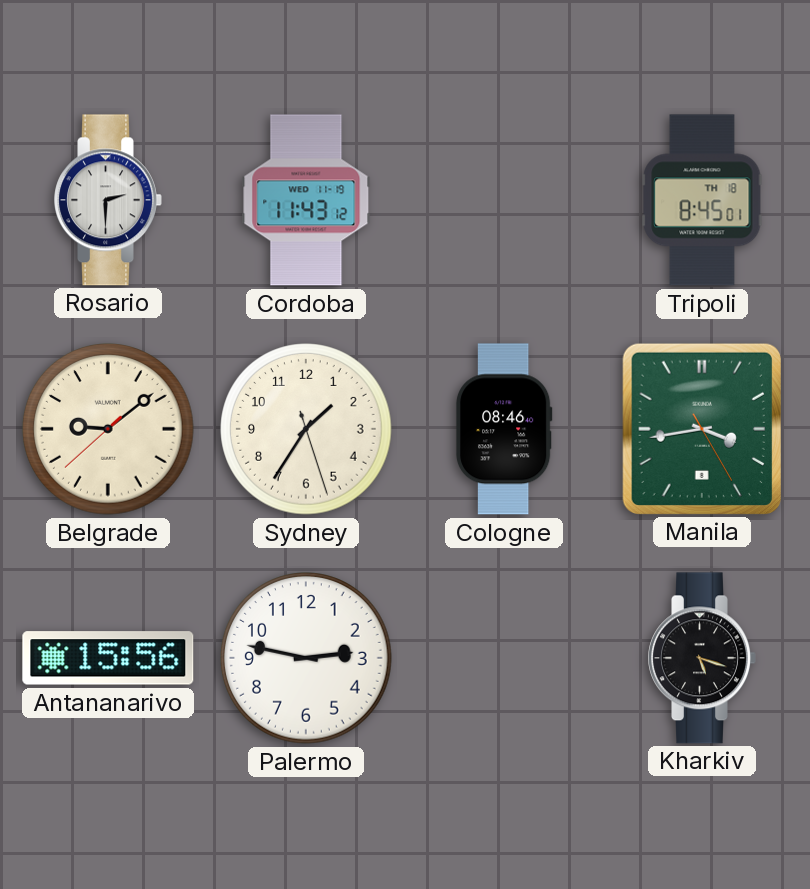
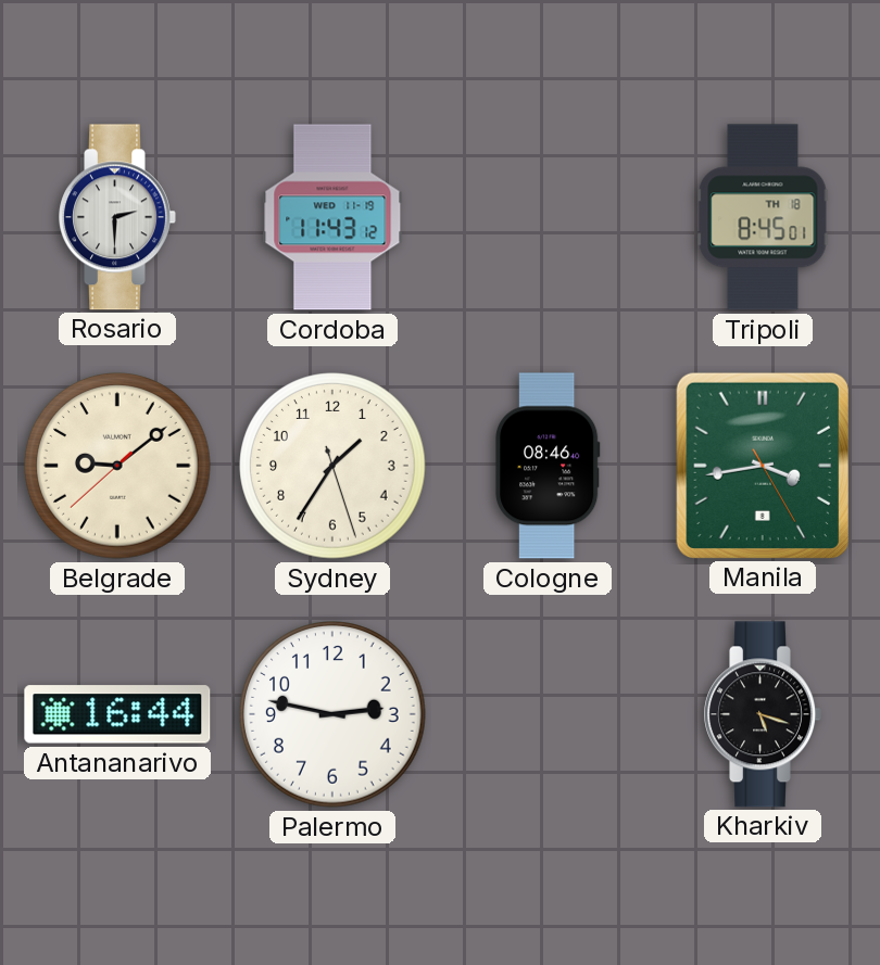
Antananarivo: 15:56 -> 16:44
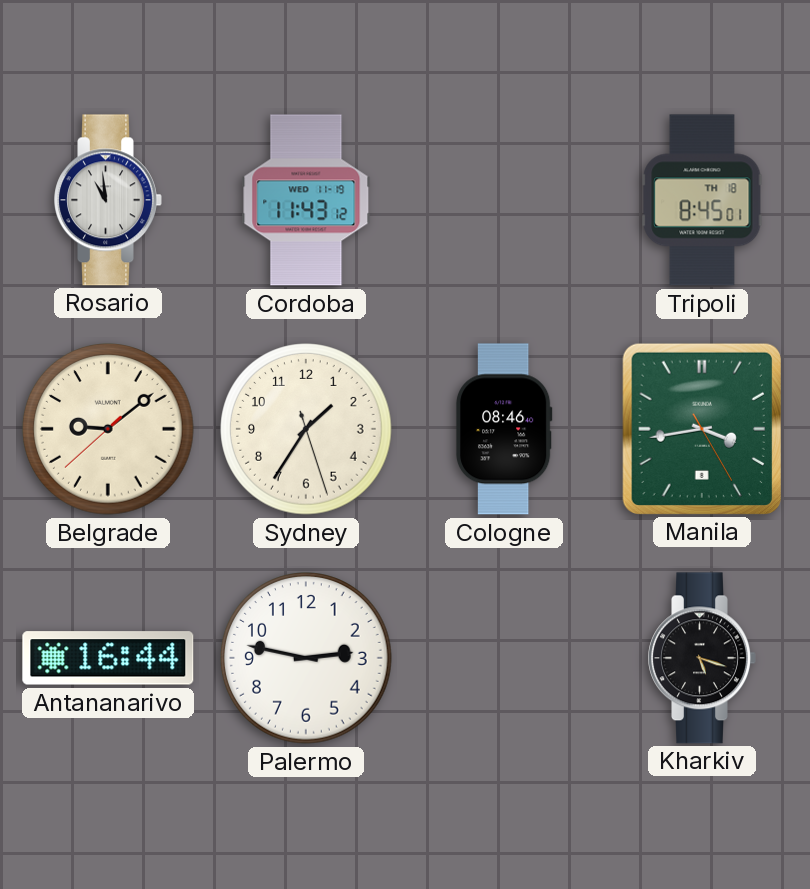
Rosario: 2:30 -> 10:59
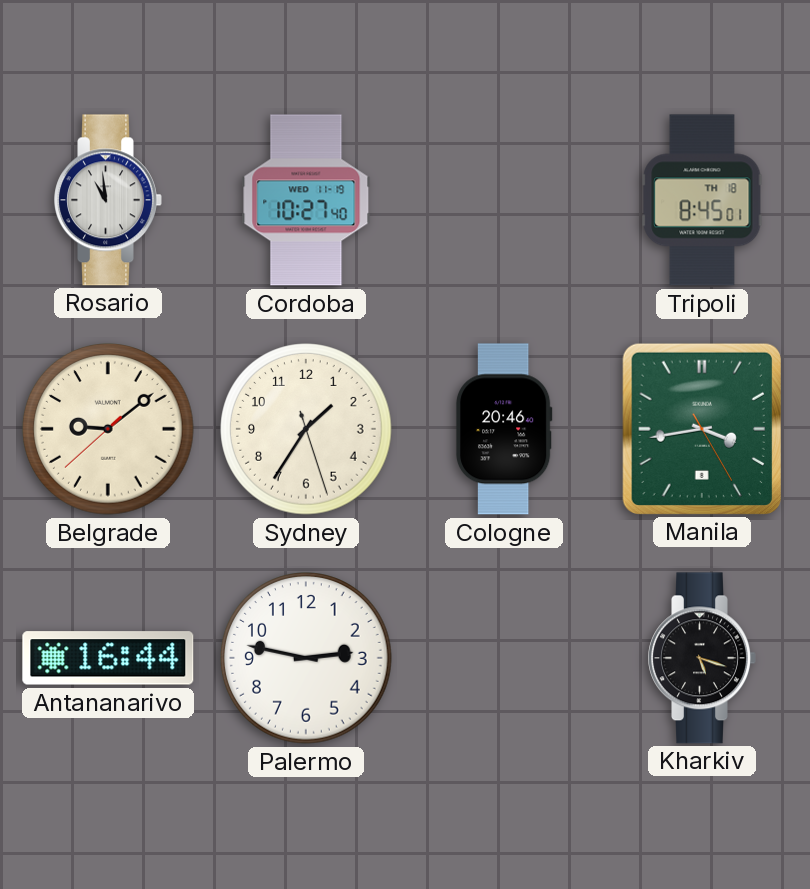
Cordoba: 11:43 -> 10:27
Cologne: 08:46 -> 20:46
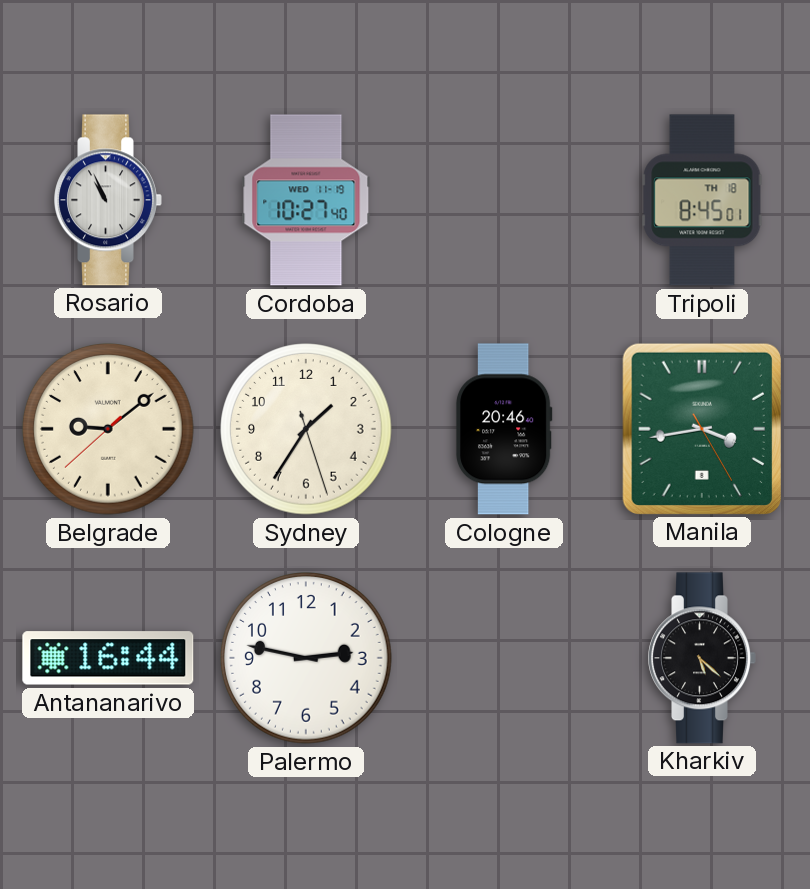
Rosario: 10:59 -> 10:56
Kharkiv: 5:18 -> 5:22
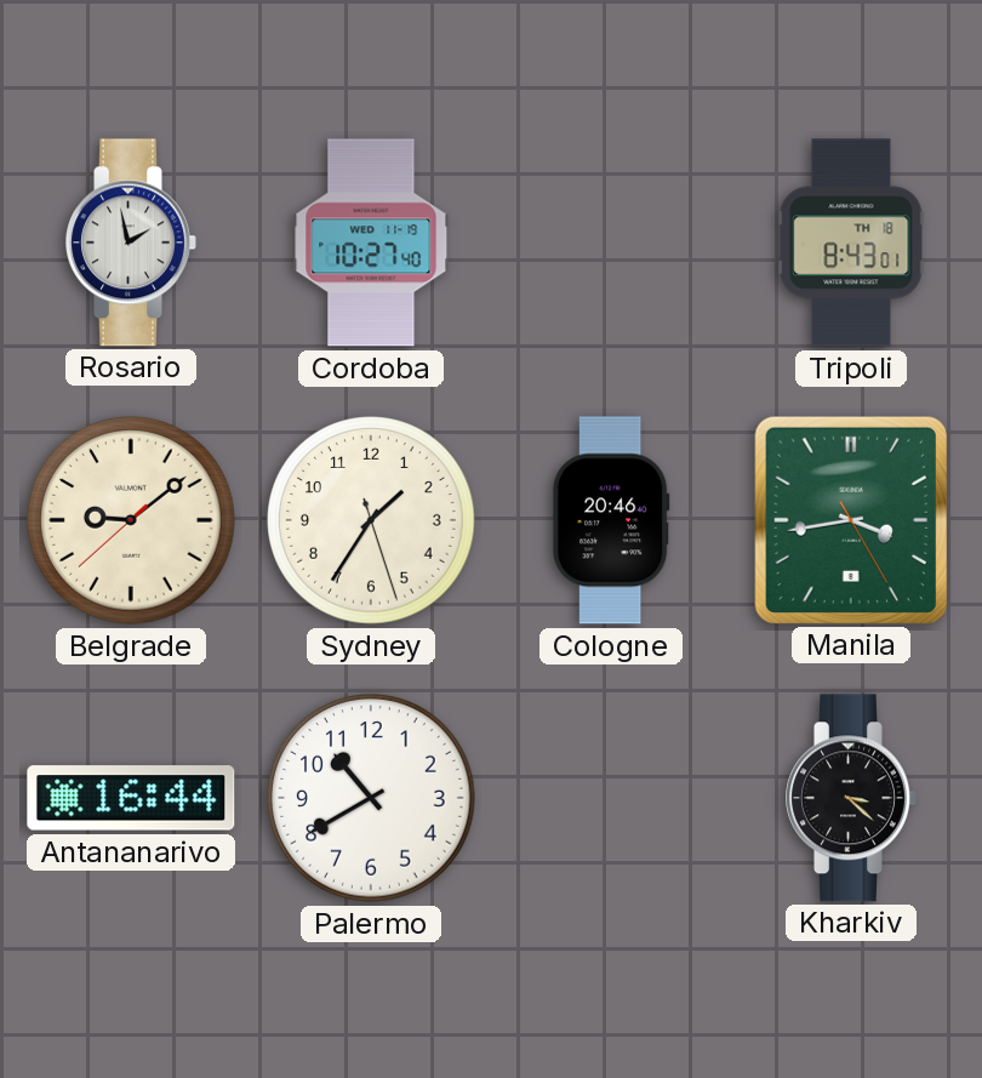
Rosario: 10:56 -> 1:58
Tripoli: 8:45 -> 8:43
Palermo: 2:47 -> 10:40
Kharkiv: 5:22 -> 3:22
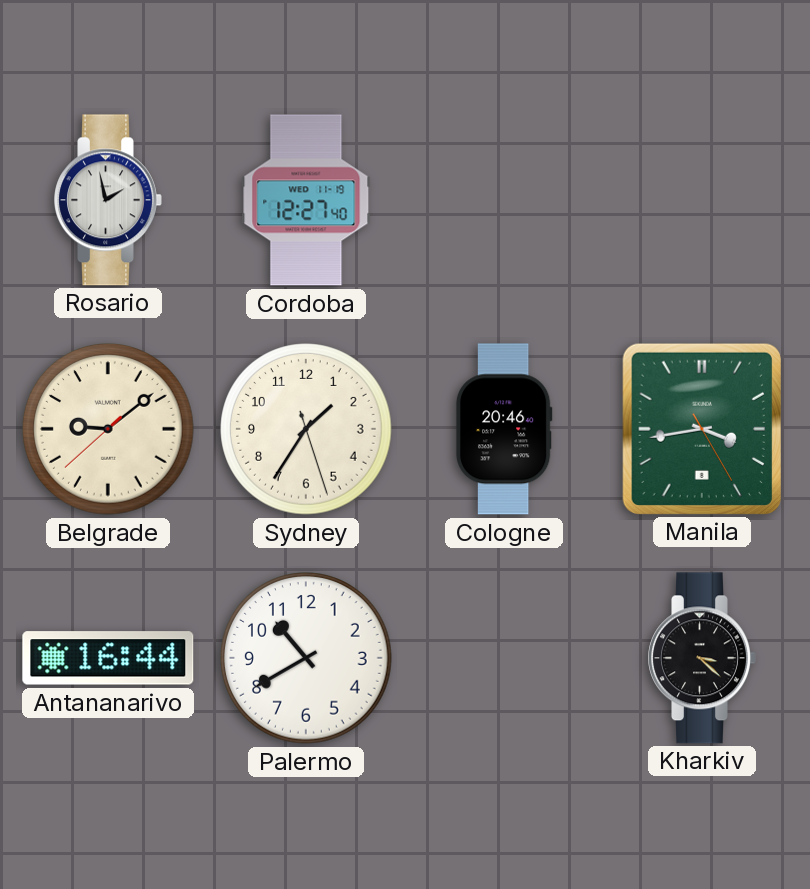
Cordoba: 10:27 -> 12:27
Tripoli: 8:43 -> none
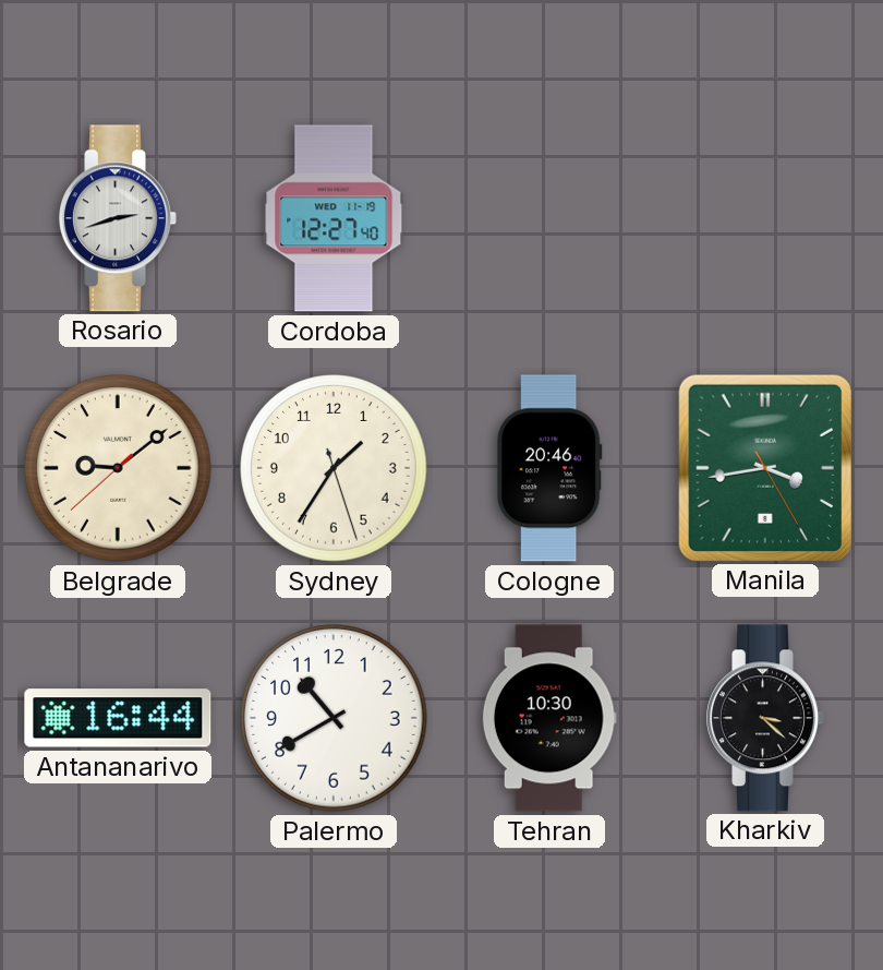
Rosario: 1:58 -> 2:42
Tehran: none -> 10:30
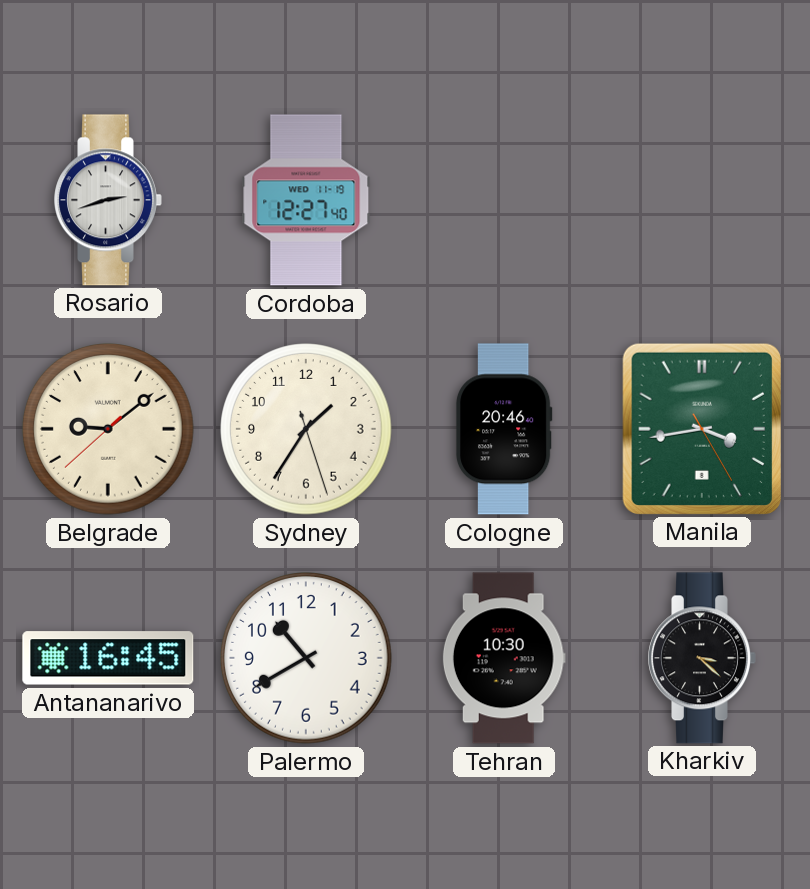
Antananarivo: 16:44 -> 16:45
